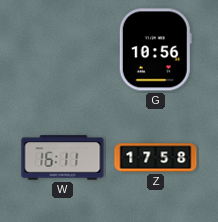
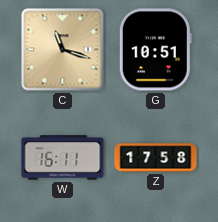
C: none -> 11:18
G: 10:56 -> 10:51
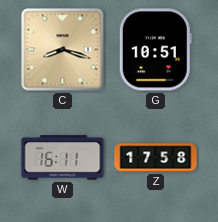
C: 11:18 -> 8:18
